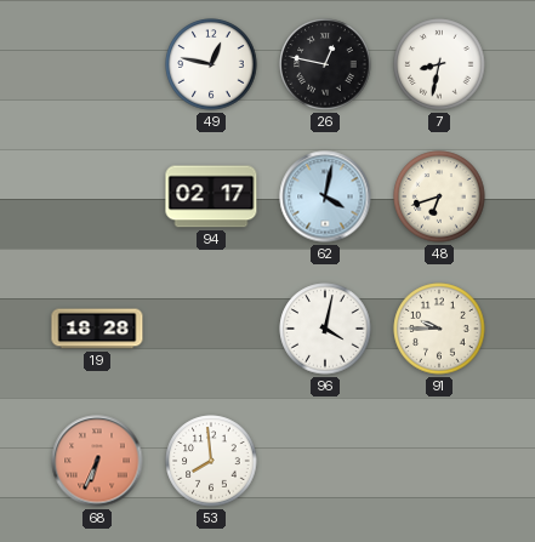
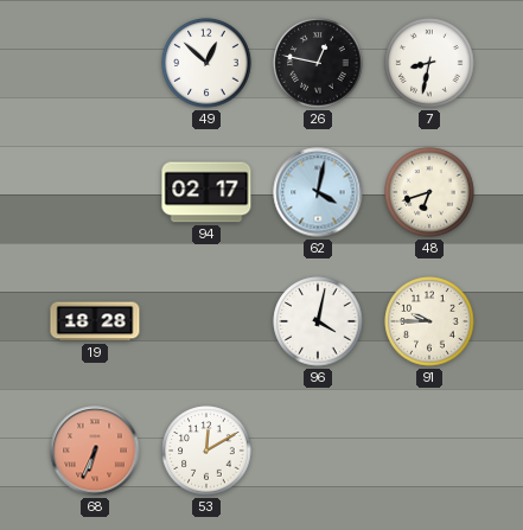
49: 12:47 -> 12:52
53: 7:59 -> 12:10
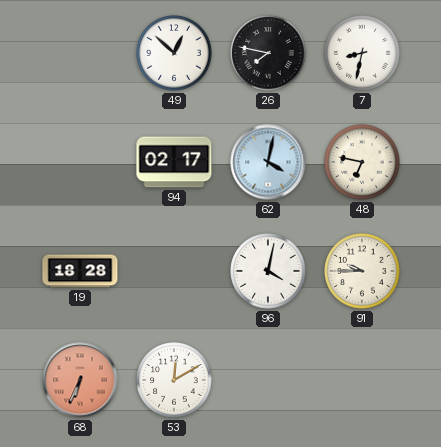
26: 12:47 -> 7:47
48: 6:42 -> 6:47
